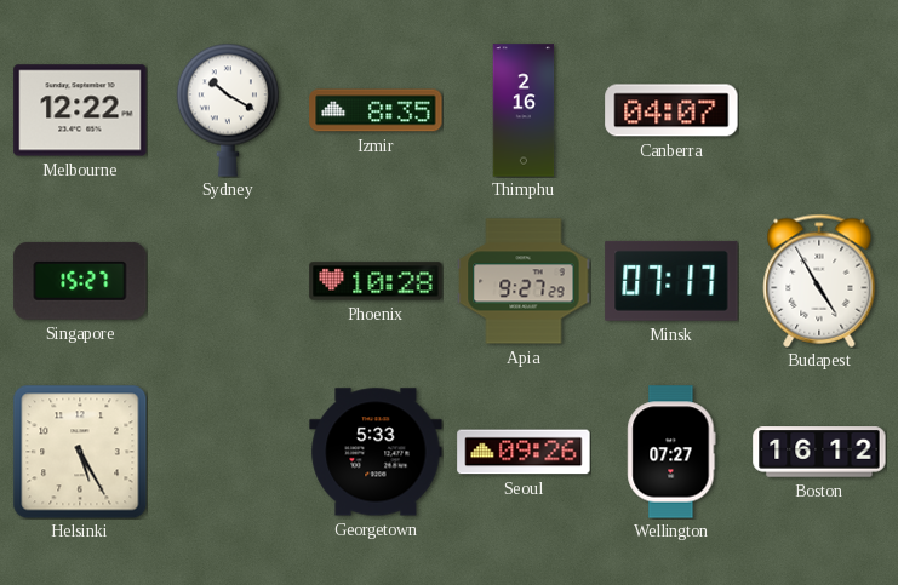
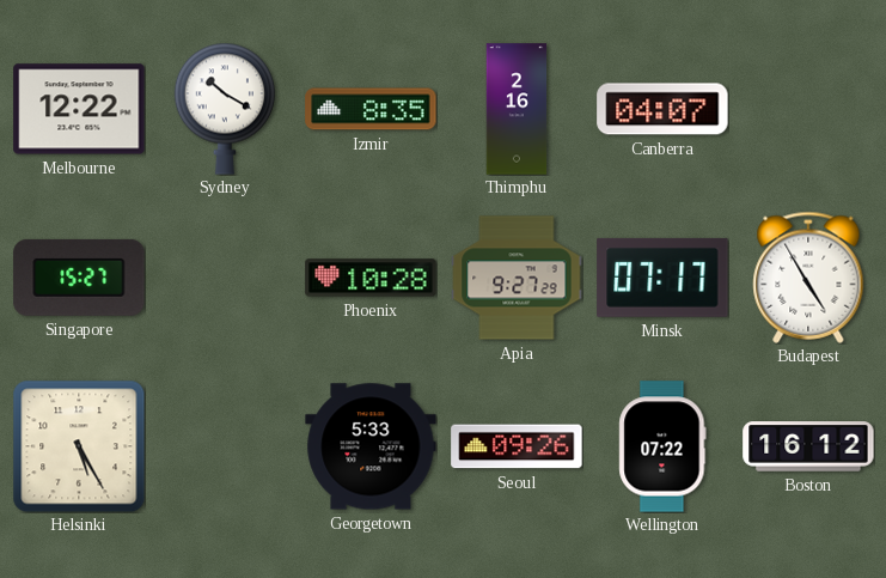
Wellington: 07:27 -> 07:22
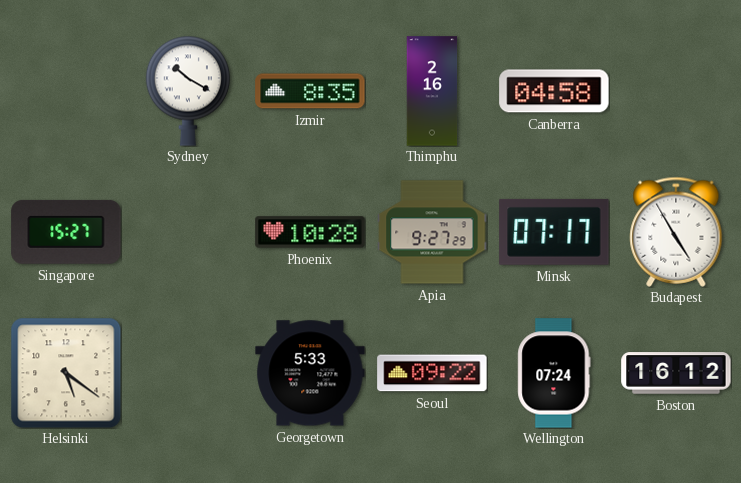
Melbourne: 12:22 -> none
Canberra: 04:07 -> 04:58
Helsinki: 5:25 -> 5:21
Seoul: 09:26 -> 09:22
Wellington: 07:22 -> 07:24
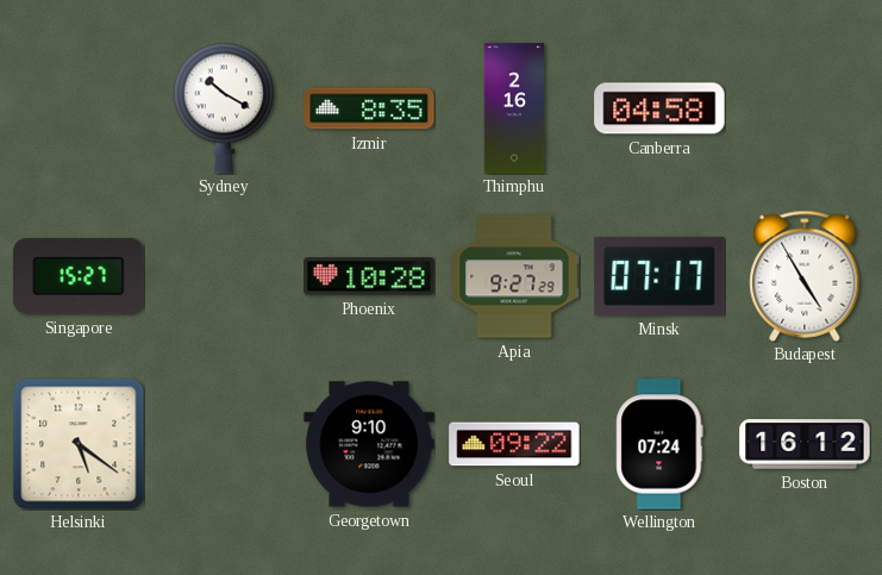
Georgetown: 5:33 -> 9:10
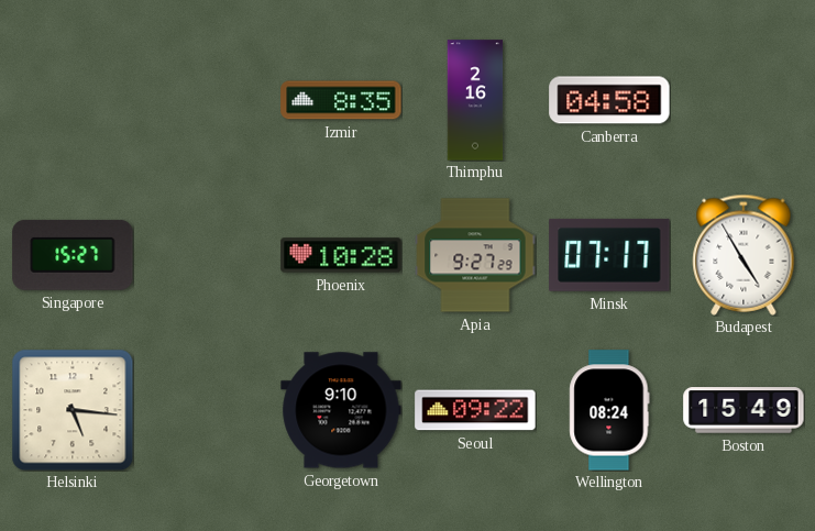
Sydney: 10:20 -> none
Helsinki: 5:21 -> 5:16
Wellington: 07:24 -> 08:24
Boston: 16:12 -> 15:49
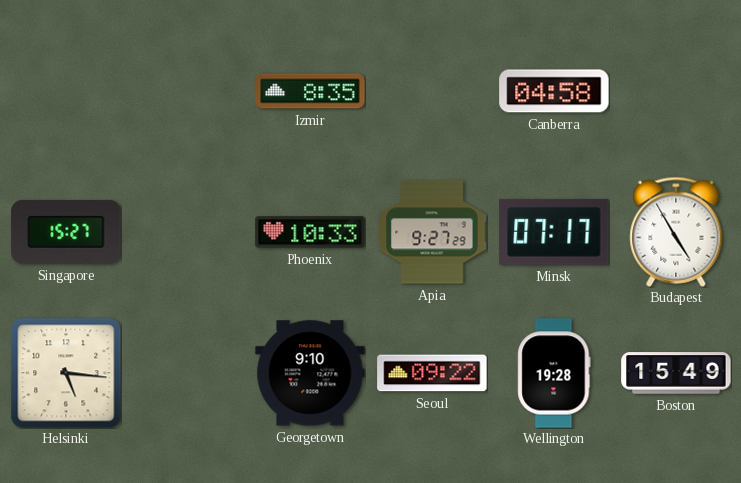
Thimphu: 2:16 -> none
Phoenix: 10:28 -> 10:33
Wellington: 08:24 -> 19:28
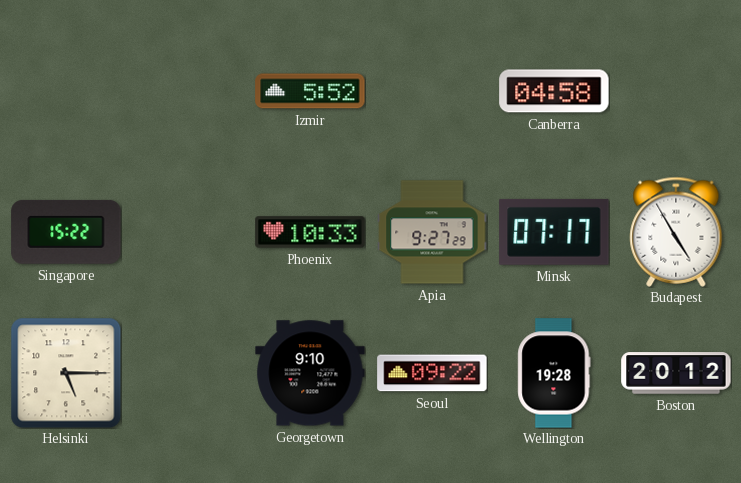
Izmir: 8:35 -> 5:52
Singapore: 15:27 -> 15:22
Helsinki: 5:16 -> 5:15
Boston: 15:49 -> 20:12
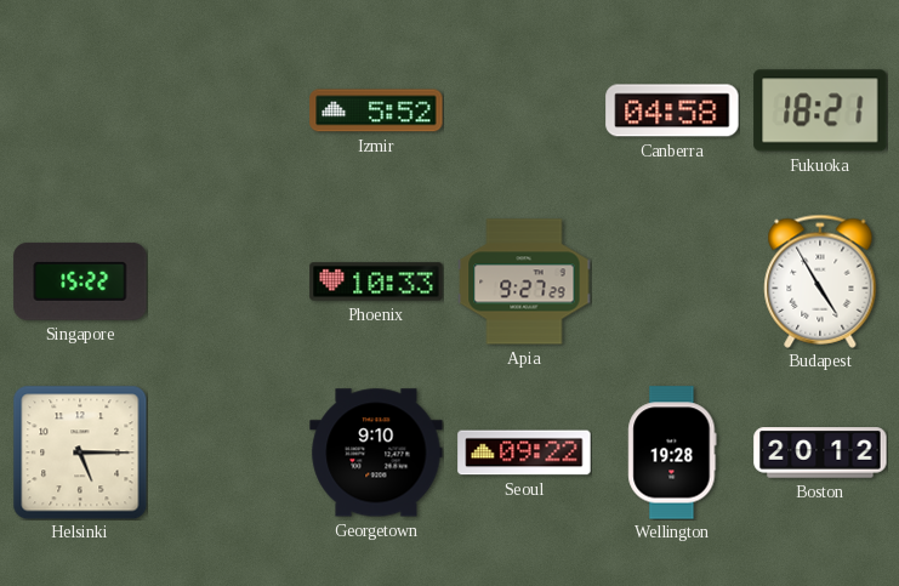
Fukuoka: none -> 18:21
Minsk: 07:17 -> none
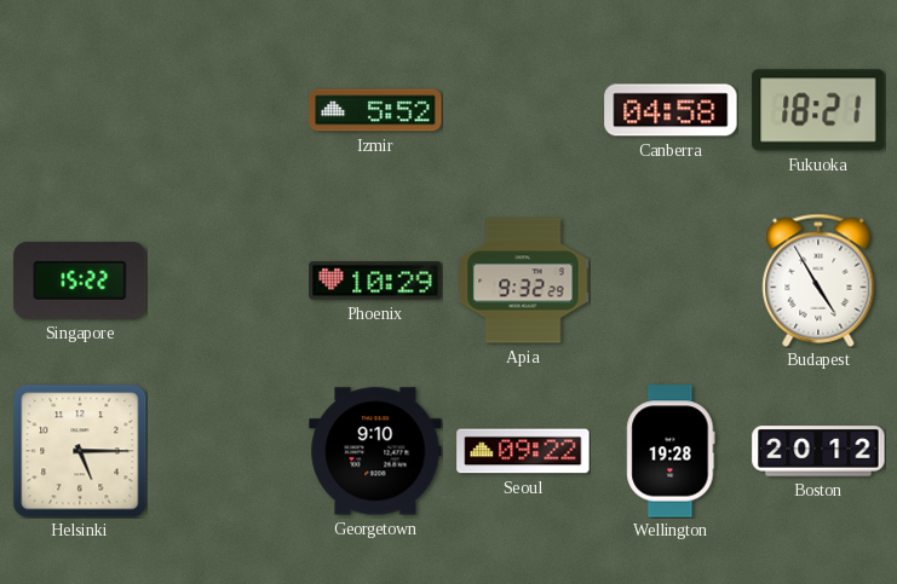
Phoenix: 10:33 -> 10:29
Apia: 9:27 -> 9:32
